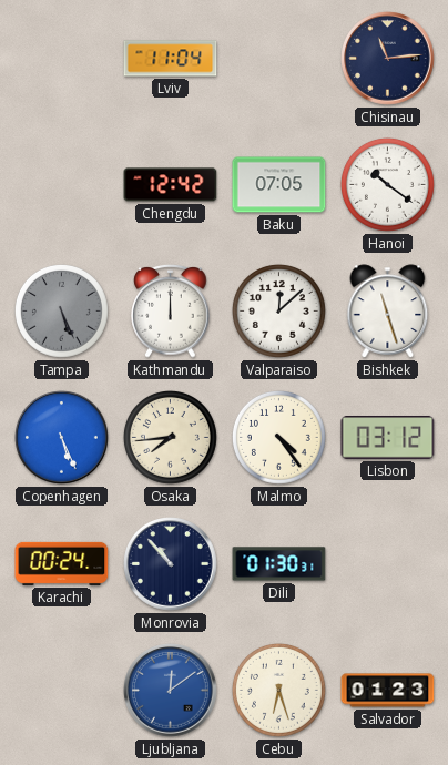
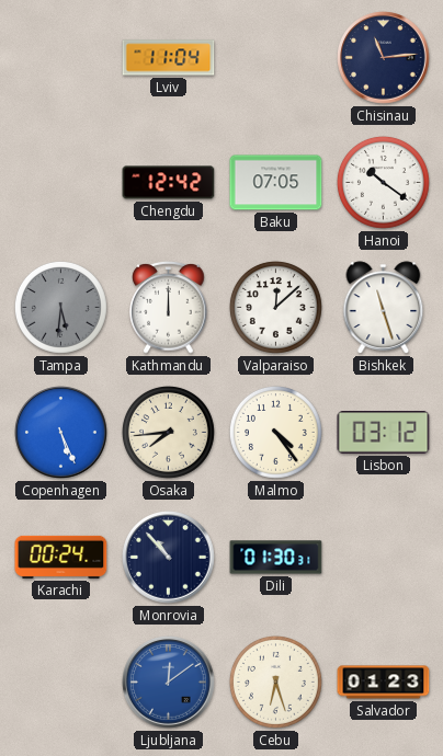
Tampa: 5:26 -> 5:31
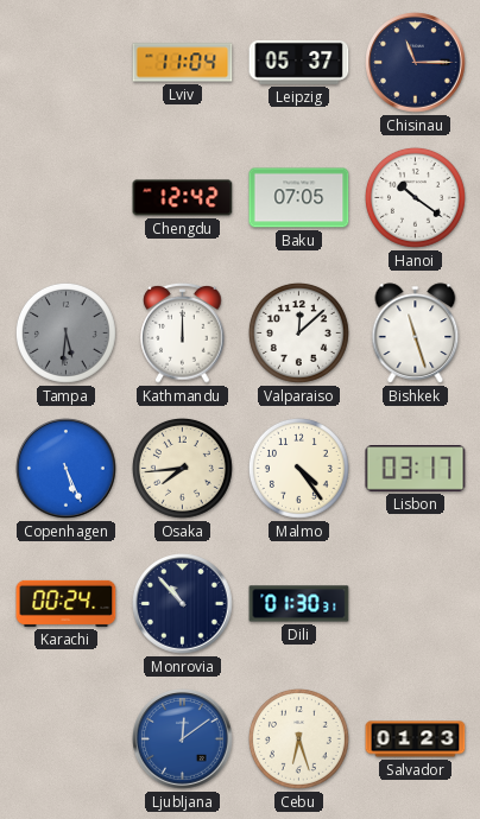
Leipzig: none -> 05:37
Chisinau: 11:14 -> 11:15
Lisbon: 03:12 -> 03:17
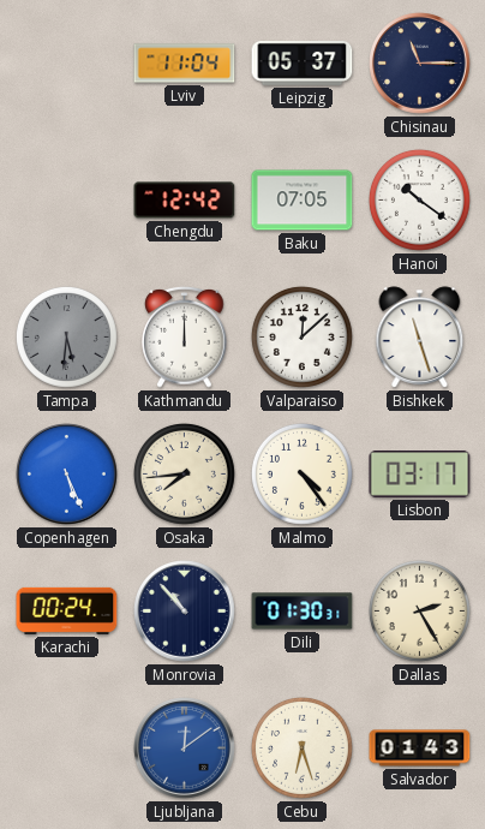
Dallas: none -> 2:25
Salvador: 01:23 -> 01:43
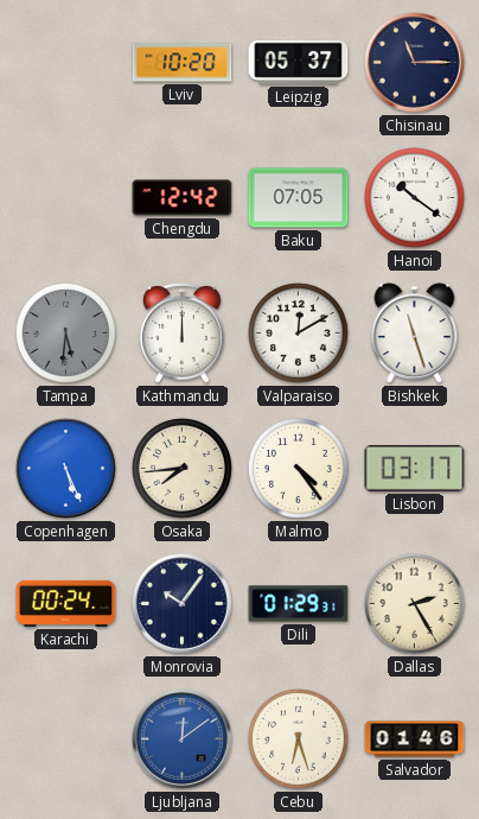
Lviv: 11:04 -> 10:20
Valparaiso: 12:08 -> 12:10
Monrovia: 10:53 -> 10:06
Dili: 01:30 -> 01:29
Salvador: 01:43 -> 01:46
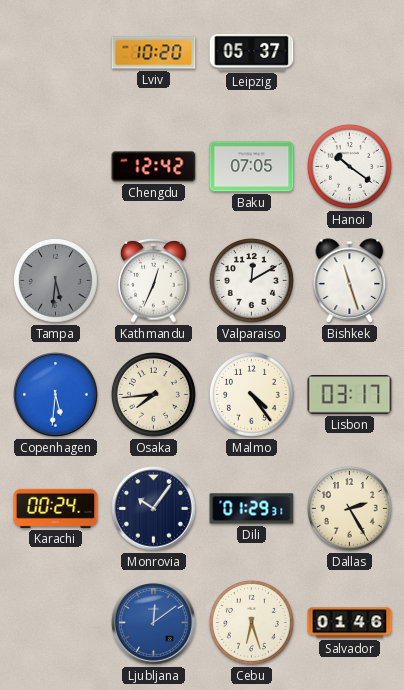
Chisinau: 11:15 -> none
Kathmandu: 12:00 -> 12:34
Copenhagen: 5:26 -> 5:31
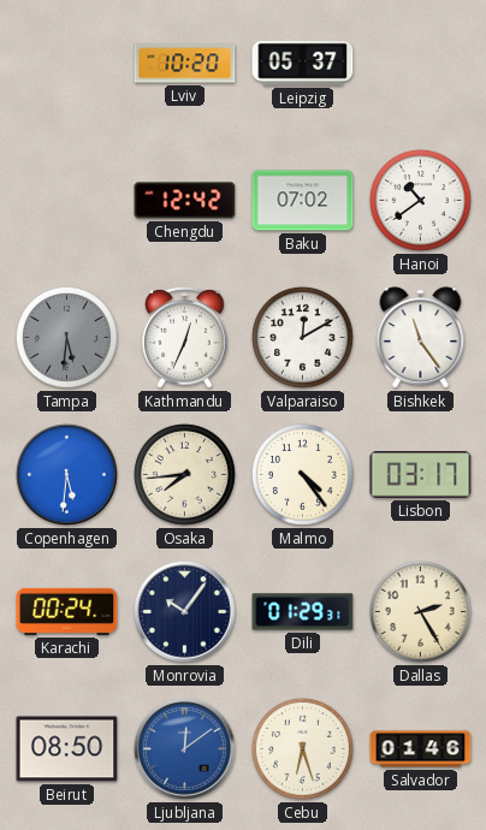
Baku: 07:05 -> 07:02
Hanoi: 10:21 -> 10:39
Bishkek: 11:27 -> 11:24
Beirut: none -> 08:50
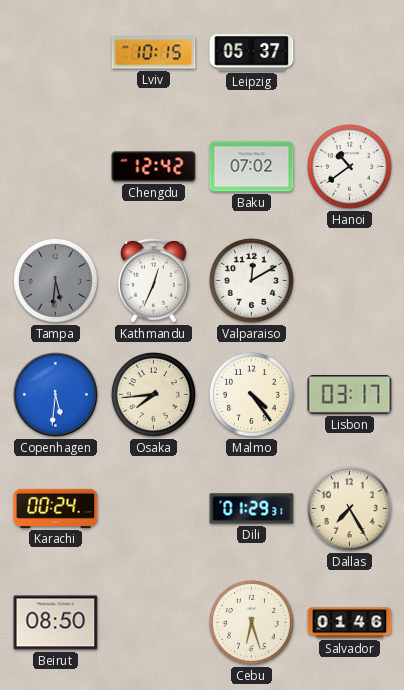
Lviv: 10:20 -> 10:15
Bishkek: 11:24 -> none
Monrovia: 10:06 -> none
Dallas: 2:25 -> 7:25
Ljubljana: 12:09 -> none
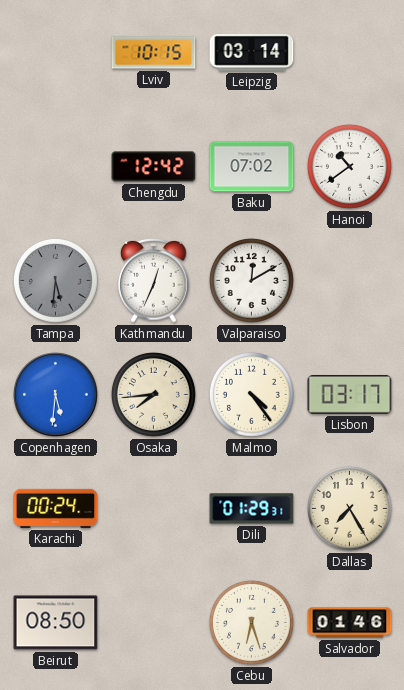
Leipzig: 05:37 -> 03:14
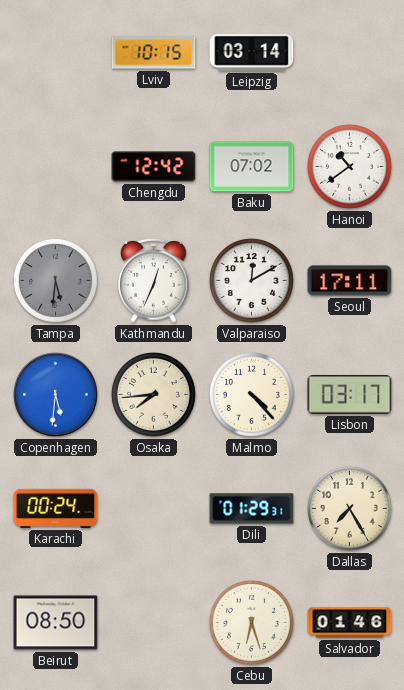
Seoul: none -> 17:11
Malmo: 4:24 -> 4:23
